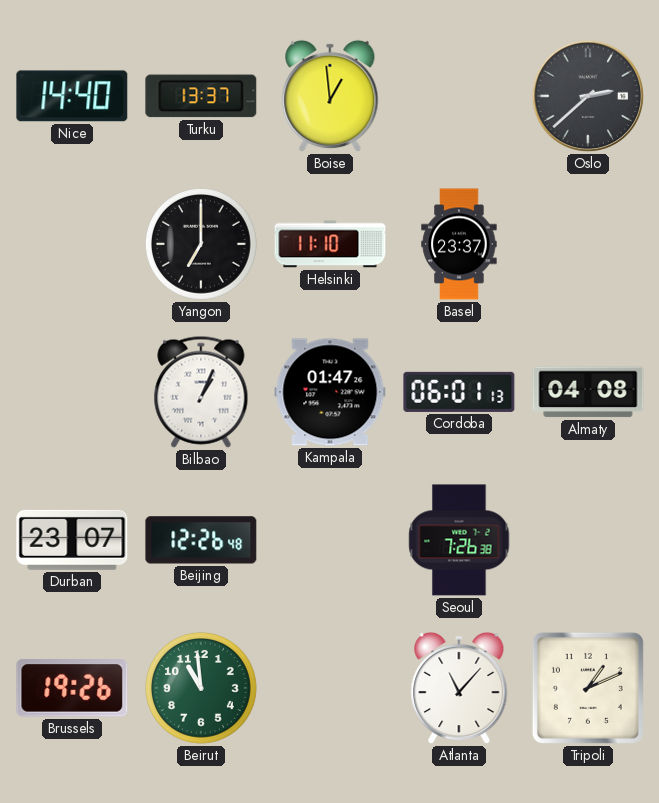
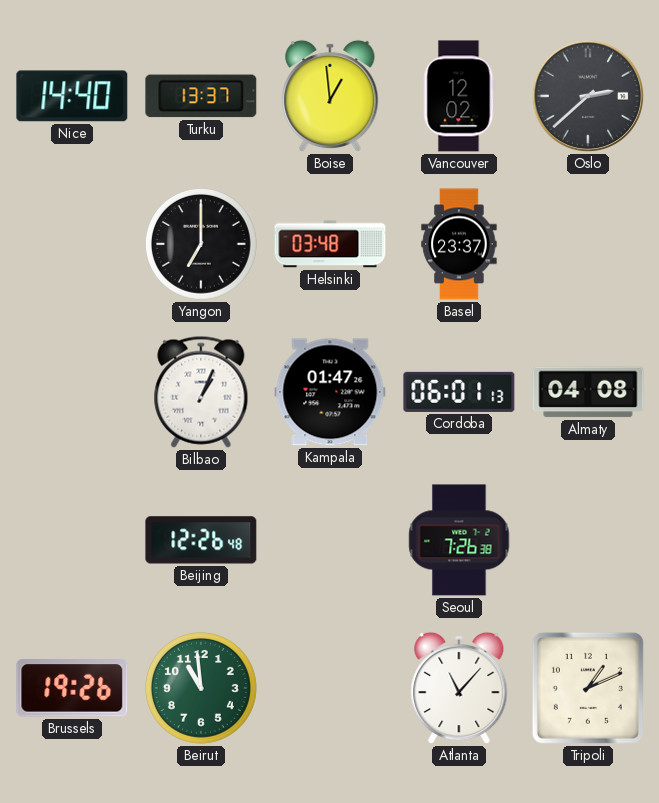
Vancouver: none -> 12:02
Helsinki: 11:10 -> 03:48
Durban: 23:07 -> none
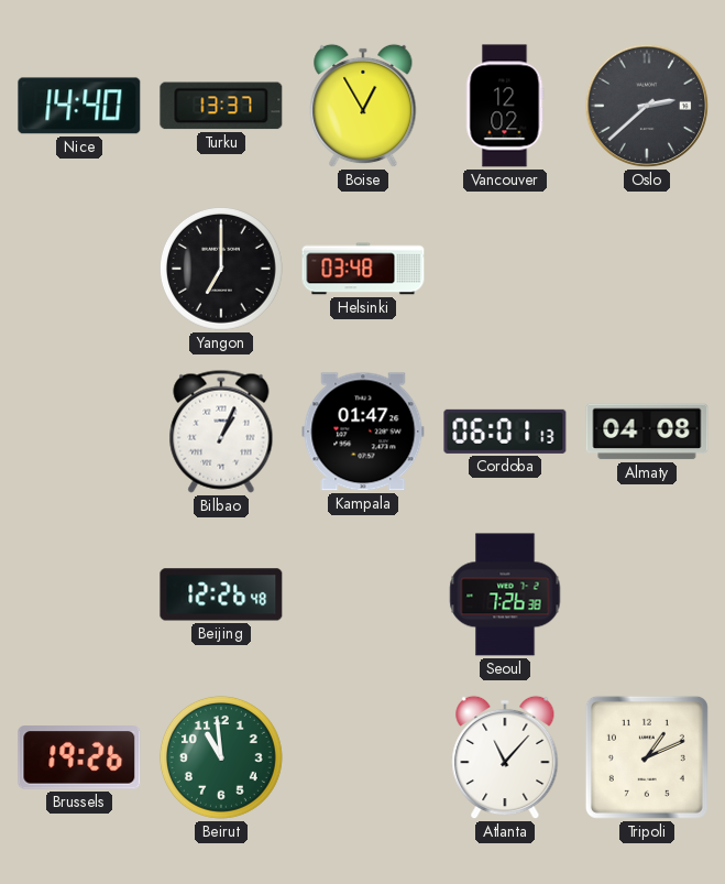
Boise: 12:59 -> 12:55
Basel: 23:37 -> none
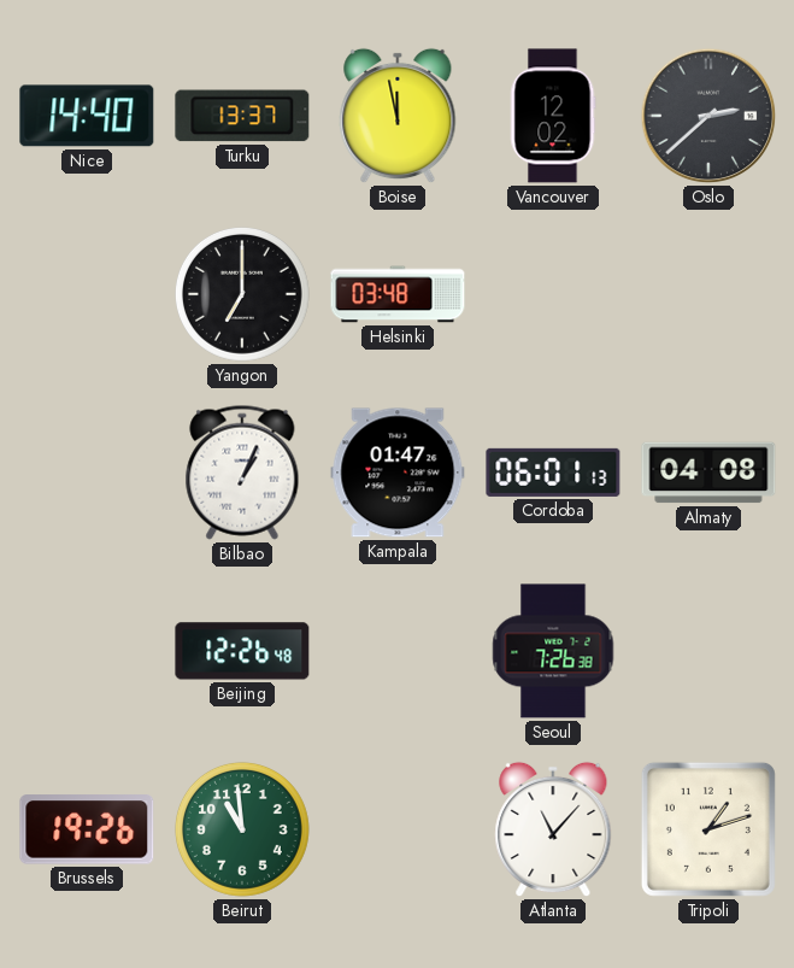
Boise: 12:55 -> 11:58
Tripoli: 1:11 -> 1:12
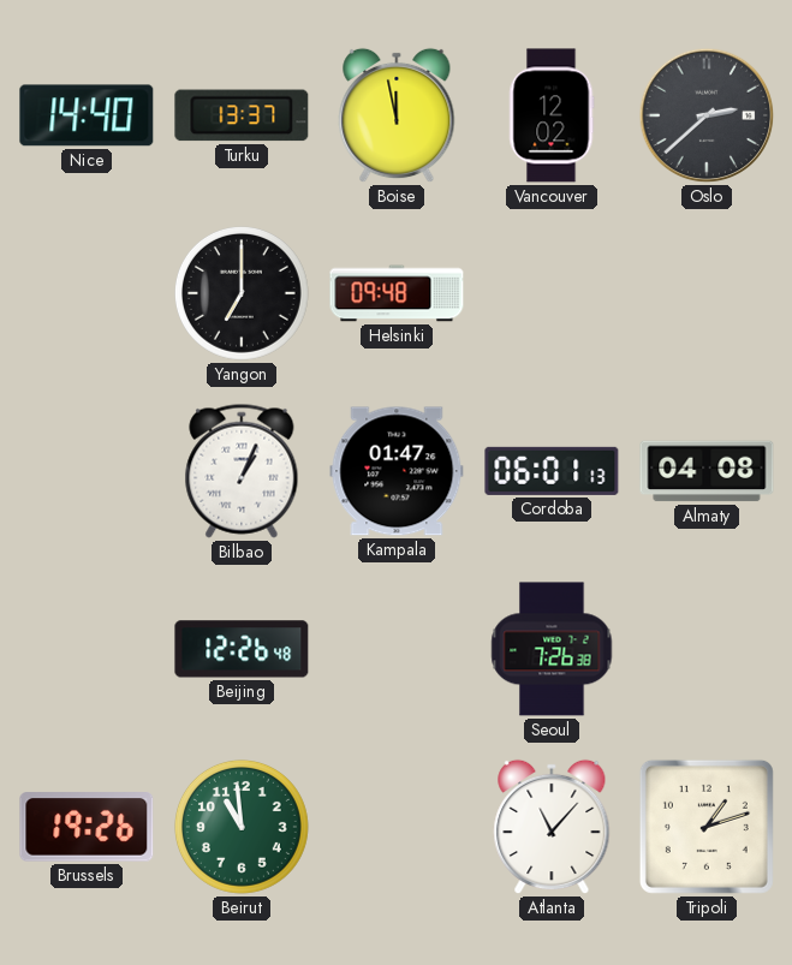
Helsinki: 03:48 -> 09:48
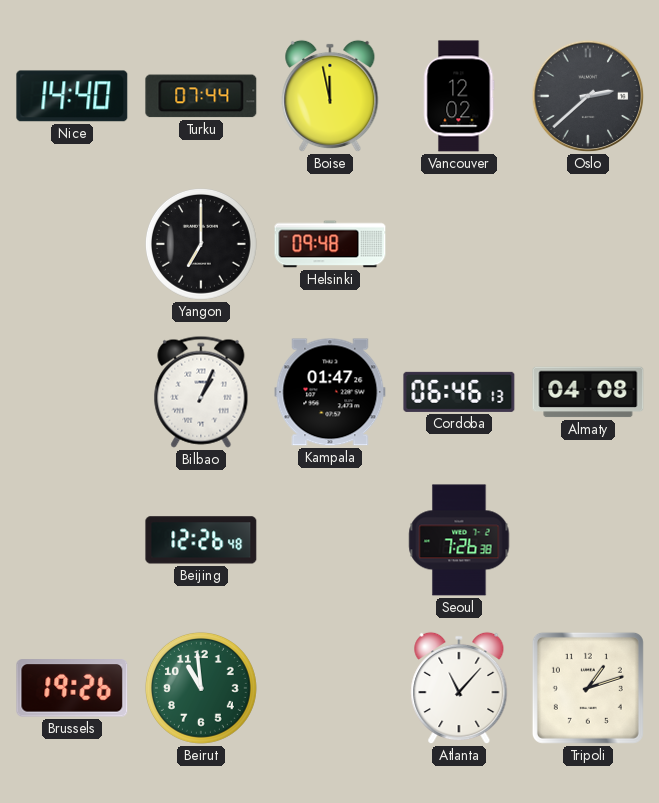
Turku: 13:37 -> 07:44
Cordoba: 06:01 -> 06:46
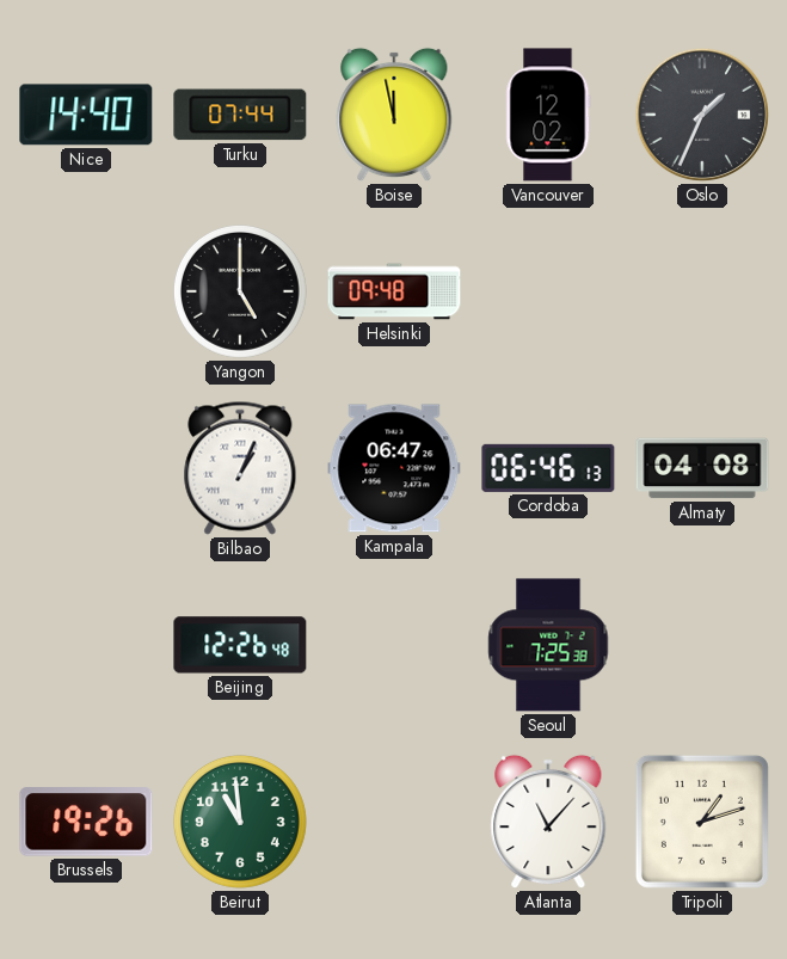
Oslo: 2:38 -> 1:34
Yangon: 7:00 -> 5:00
Kampala: 01:47 -> 06:47
Seoul: 7:26 -> 7:25
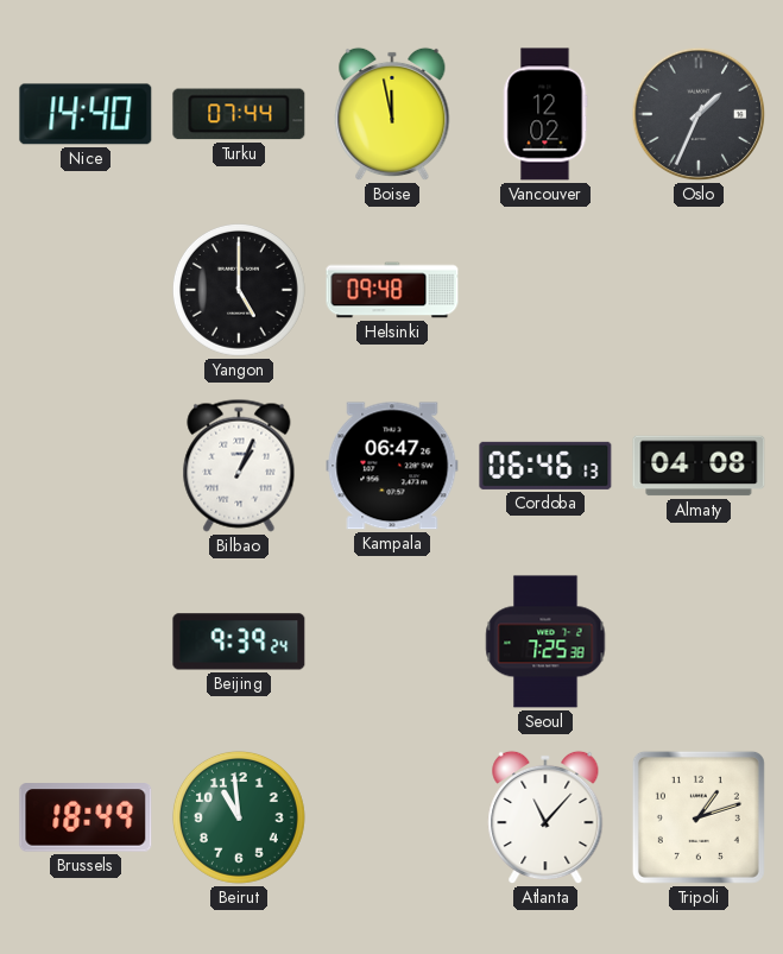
Beijing: 12:26 -> 9:39
Brussels: 19:26 -> 18:49
